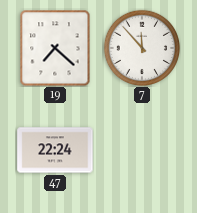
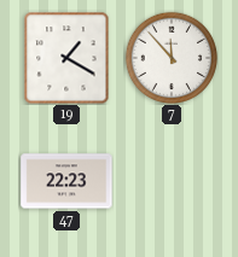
19: 7:22 -> 1:20
47: 22:24 -> 22:23
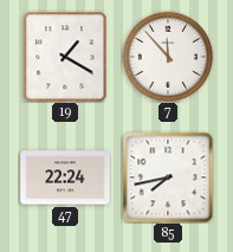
47: 22:23 -> 22:24
85: none -> 7:43
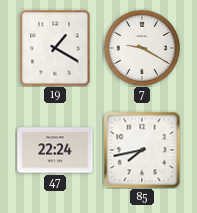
7: 11:53 -> 9:20
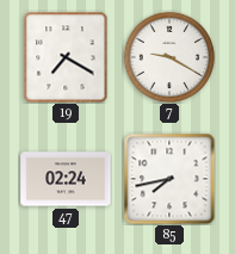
19: 1:20 -> 7:20
47: 22:24 -> 02:24
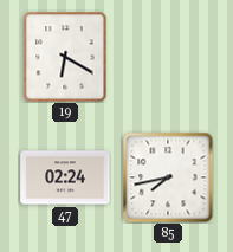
19: 7:20 -> 6:20
7: 9:20 -> none
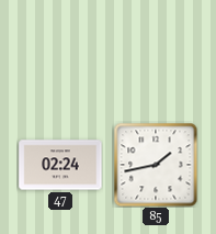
19: 6:20 -> none
85: 7:43 -> 1:43
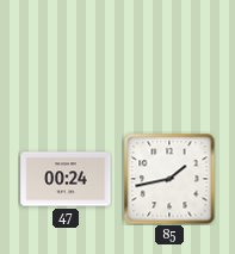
47: 02:24 -> 00:24
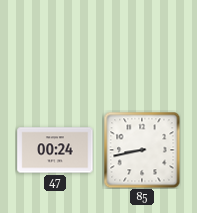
85: 1:43 -> 8:43
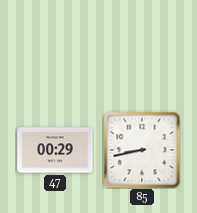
47: 00:24 -> 00:29
